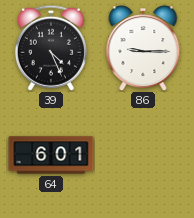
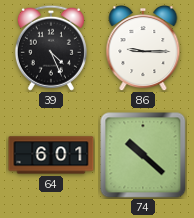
74: none -> 10:22
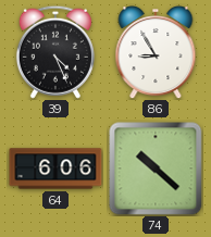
86: 9:15 -> 8:55
64: 6:01 -> 6:06
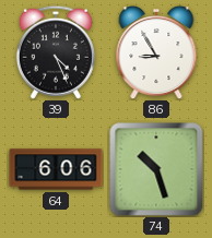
74: 10:22 -> 10:27
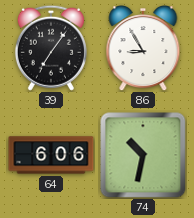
39: 4:26 -> 7:06
74: 10:27 -> 10:32
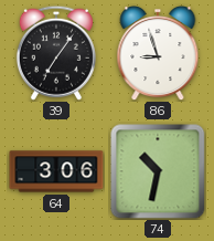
86: 8:55 -> 8:57
64: 6:06 -> 3:06
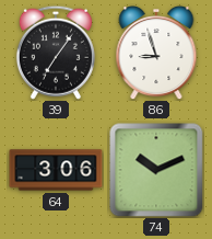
74: 10:32 -> 10:11
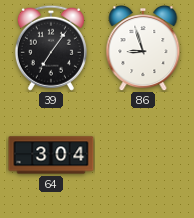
64: 3:06 -> 3:04
74: 10:11 -> none
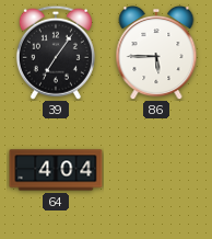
86: 8:57 -> 5:45
64: 3:04 -> 4:04
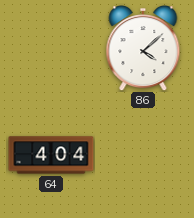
39: 7:06 -> none
86: 5:45 -> 4:08
